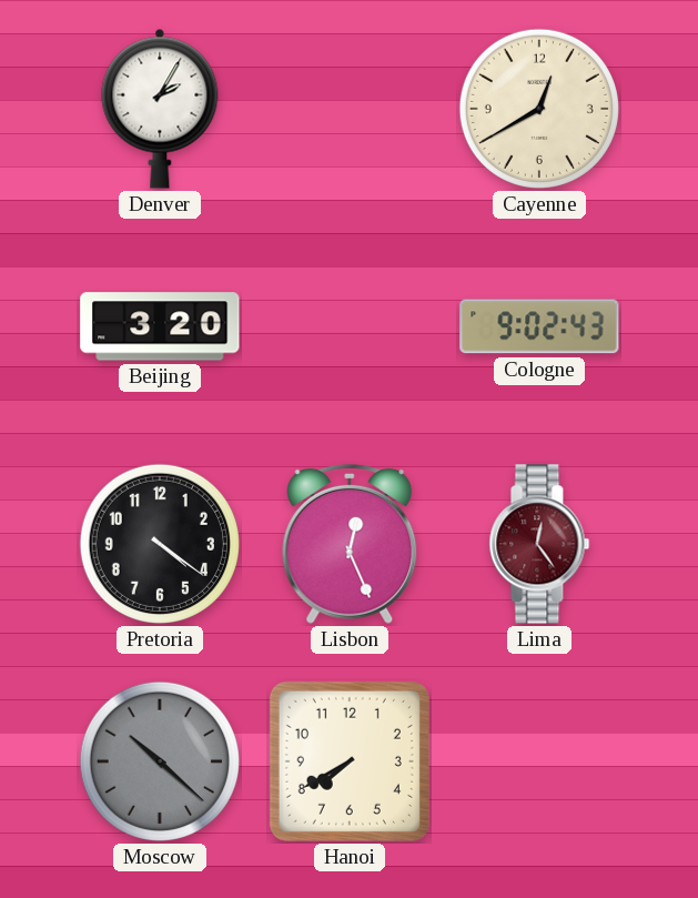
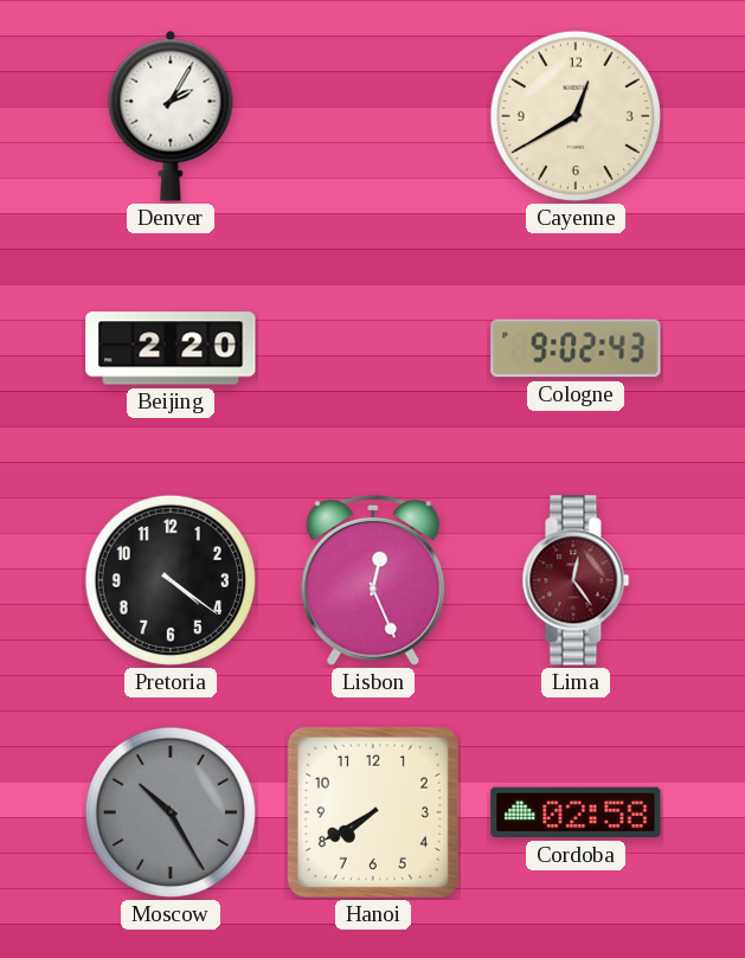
Beijing: 3:20 -> 2:20
Moscow: 10:22 -> 10:25
Cordoba: none -> 02:58
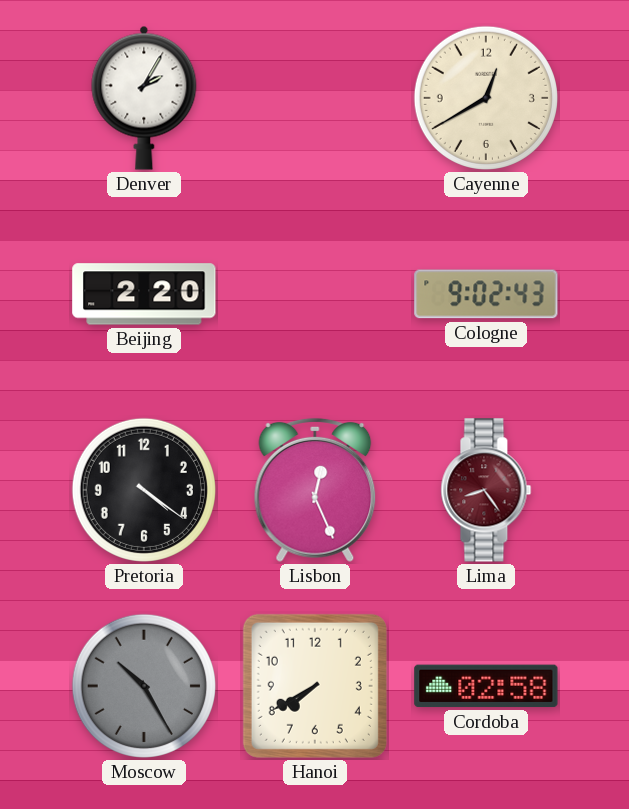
Lima: 12:24 -> 8:24
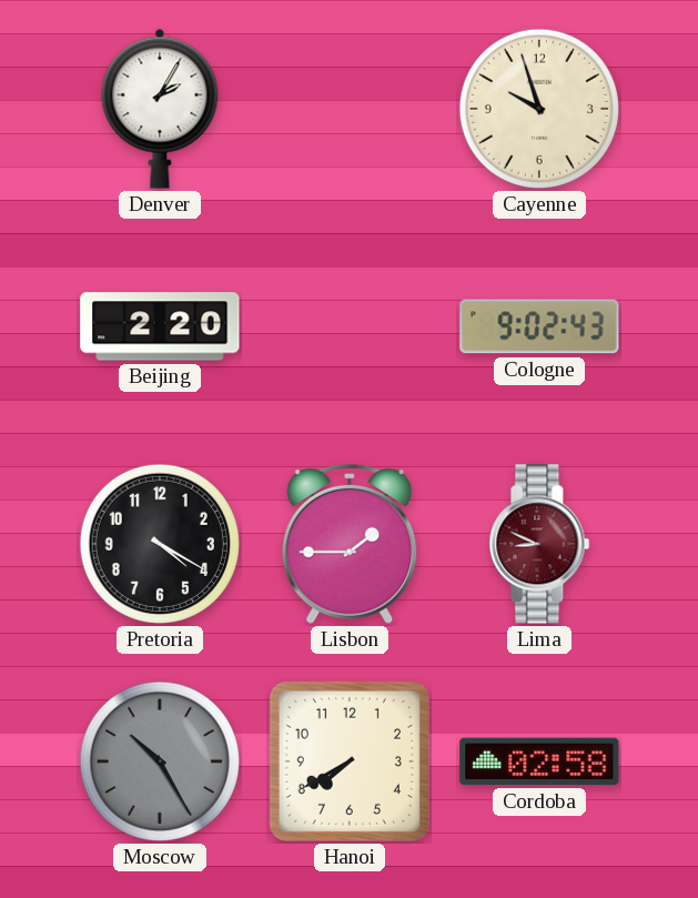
Cayenne: 12:40 -> 9:57
Pretoria: 4:21 -> 4:20
Lisbon: 12:26 -> 1:45
Lima: 8:24 -> 8:49
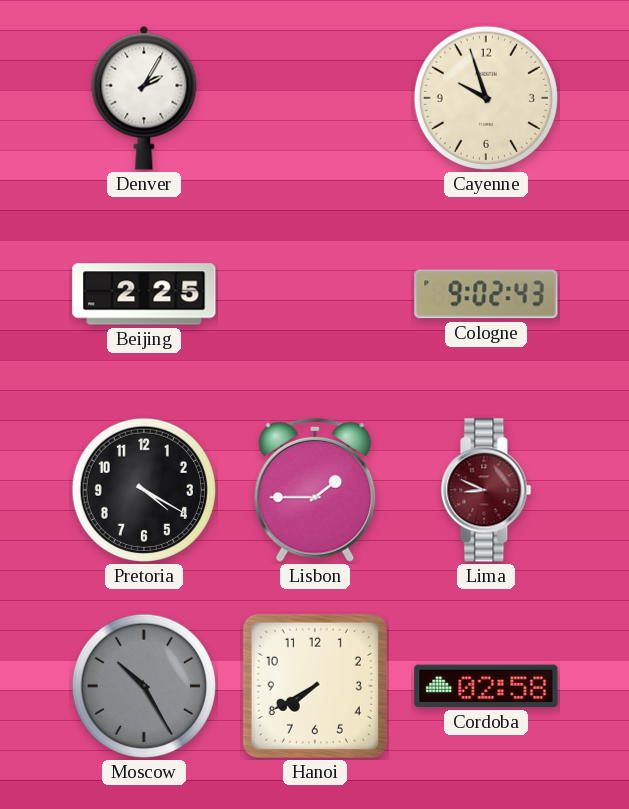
Beijing: 2:20 -> 2:25
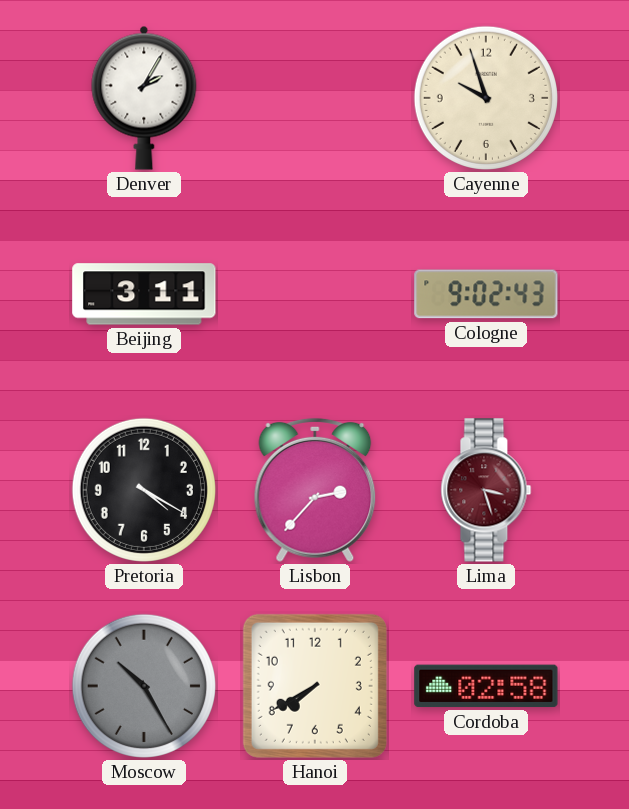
Beijing: 2:25 -> 3:11
Lisbon: 1:45 -> 2:37
Lima: 8:49 -> 3:27
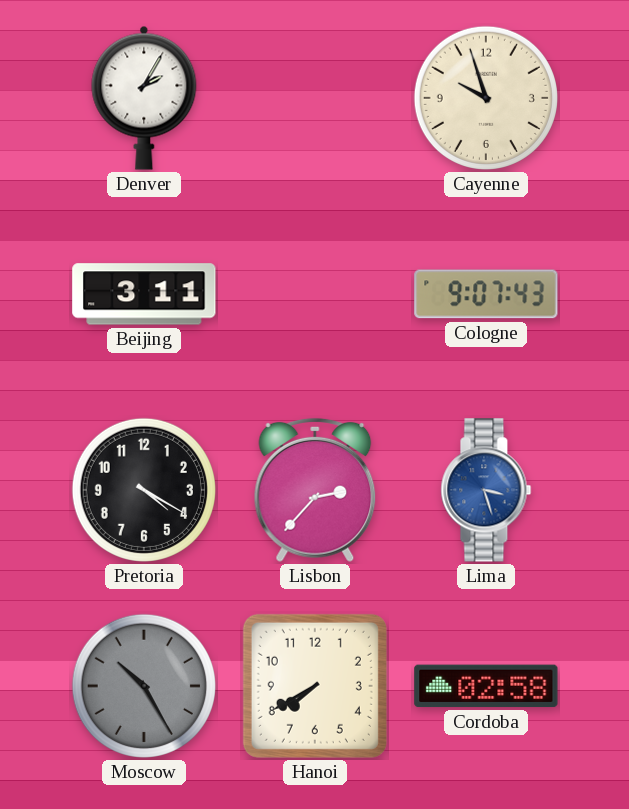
Cologne: 9:02 -> 9:07
Lima dial: burgundy -> blue
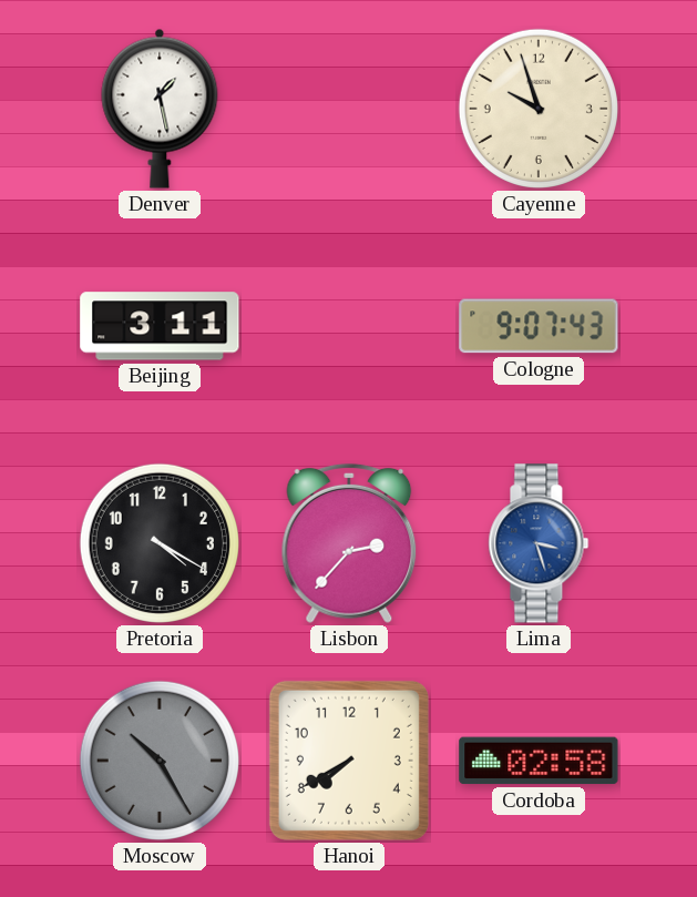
Denver: 2:05 -> 1:28
